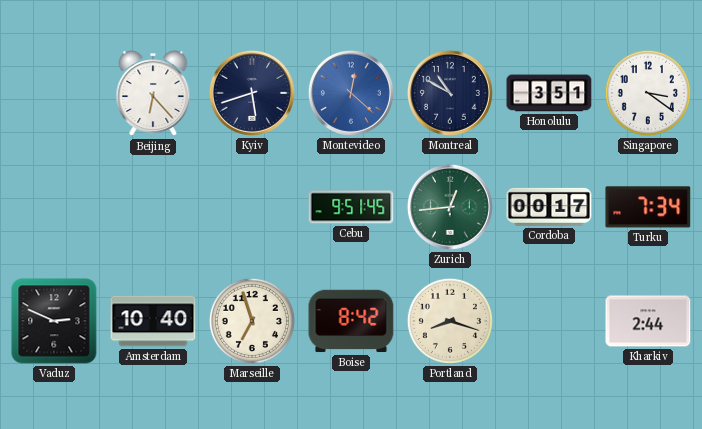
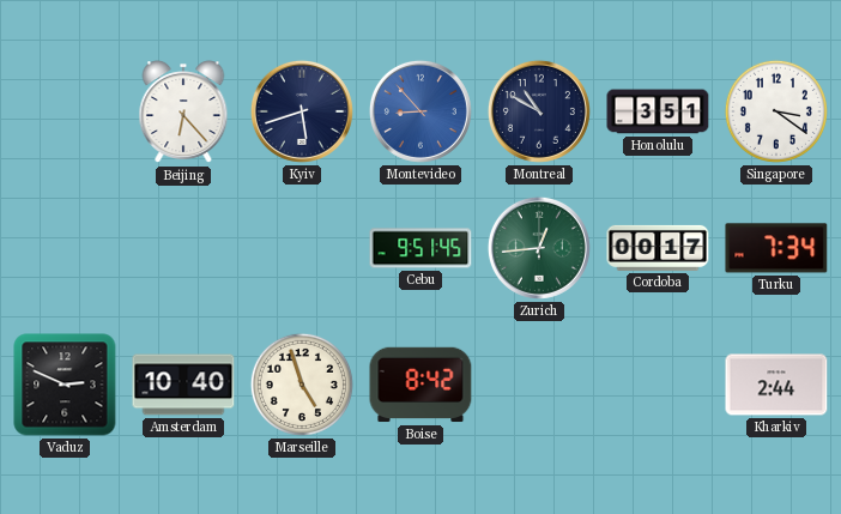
Montevideo: 12:22 -> 8:53
Marseille: 6:57 -> 4:57
Portland: 8:18 -> none
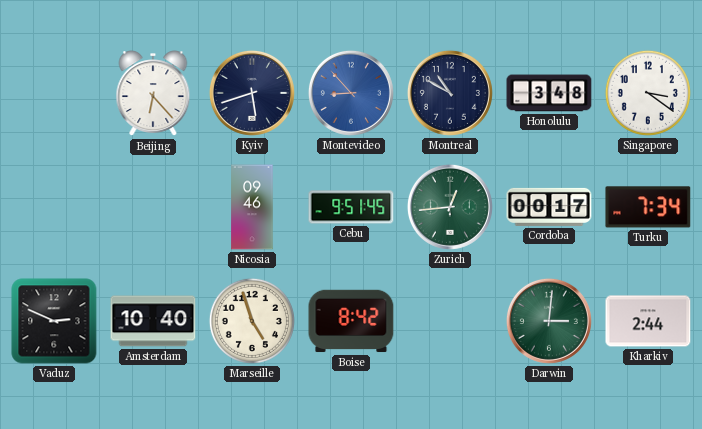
Honolulu: 3:51 -> 3:48
Nicosia: none -> 09:46
Darwin: none -> 3:01
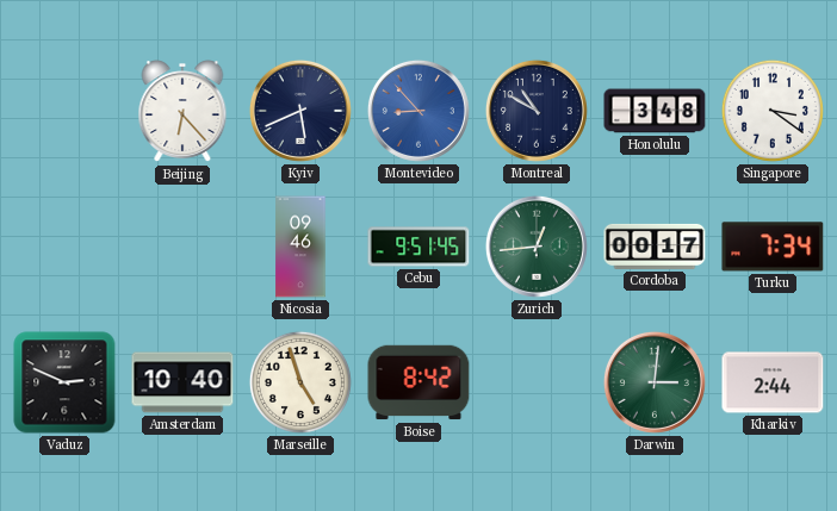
Kyiv: 5:42 -> 5:41
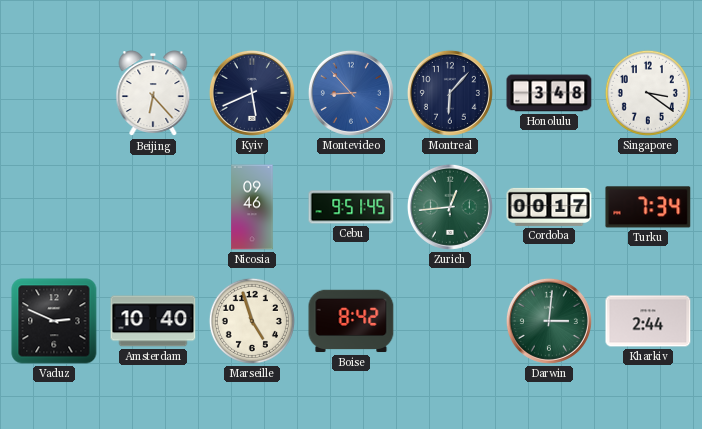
Montreal: 10:50 -> 6:07
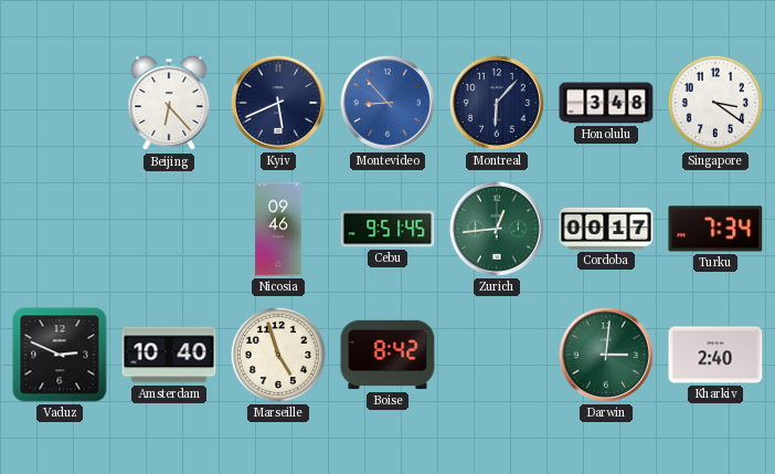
Kharkiv: 2:44 -> 2:40
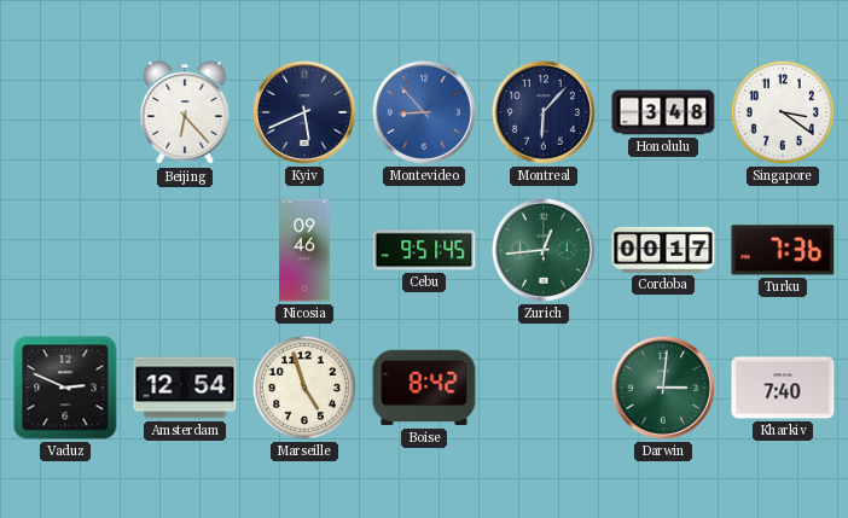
Turku: 7:34 -> 7:36
Amsterdam: 10:40 -> 12:54
Kharkiv: 2:40 -> 7:40
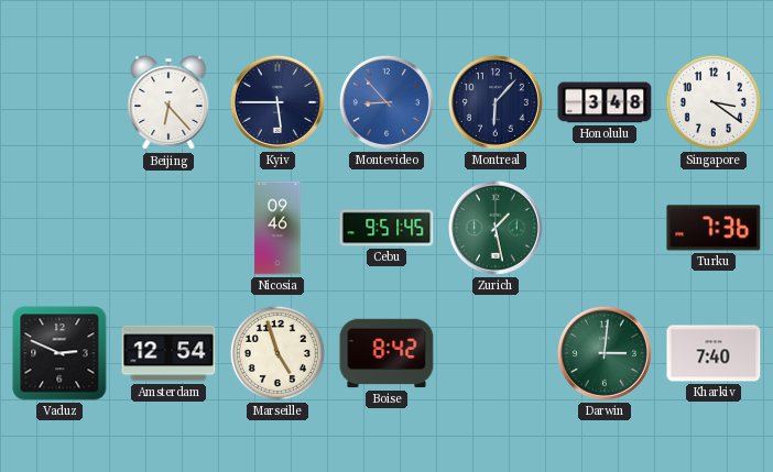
Kyiv: 5:41 -> 5:45
Zurich: 12:44 -> 1:28
Cordoba: 00:17 -> none
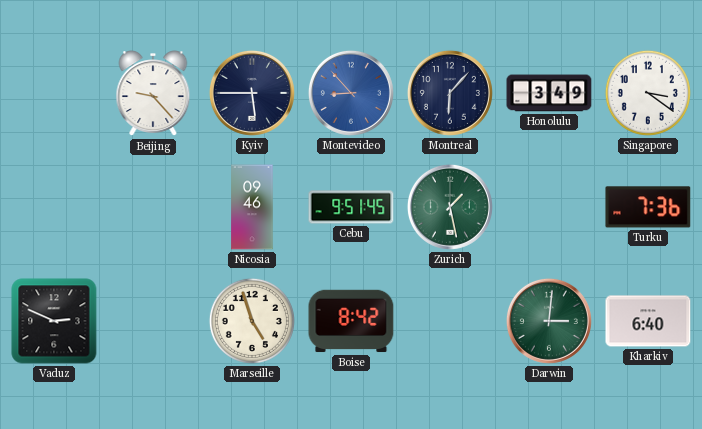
Beijing: 6:23 -> 9:23
Honolulu: 3:48 -> 3:49
Amsterdam: 12:54 -> none
Kharkiv: 7:40 -> 6:40
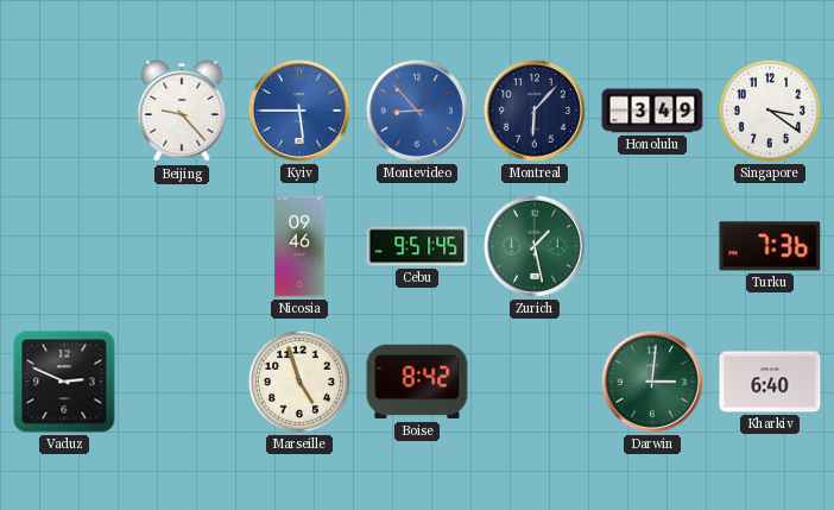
Kyiv dial: navy -> blue
